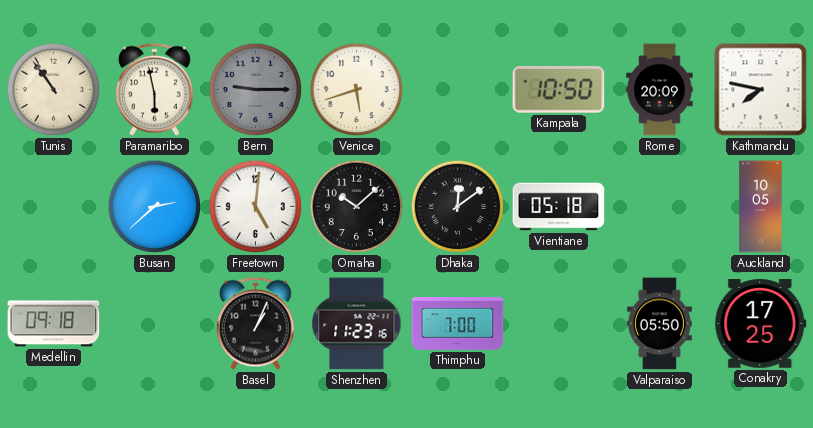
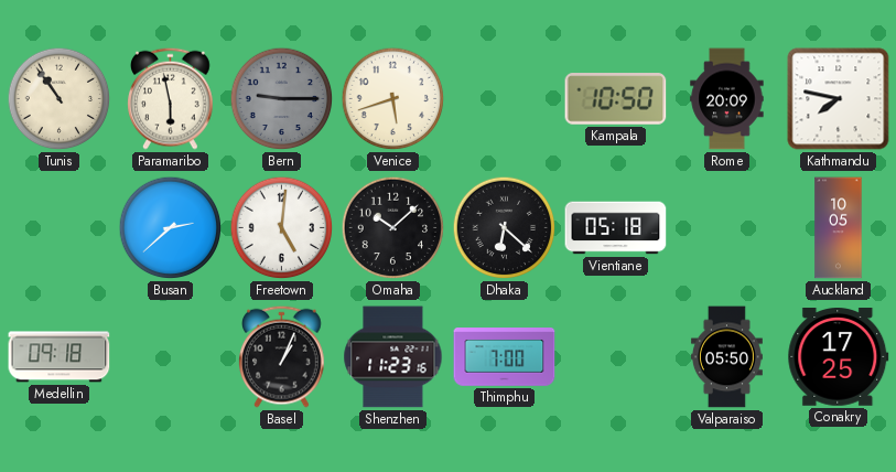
Dhaka: 12:09 -> 6:22
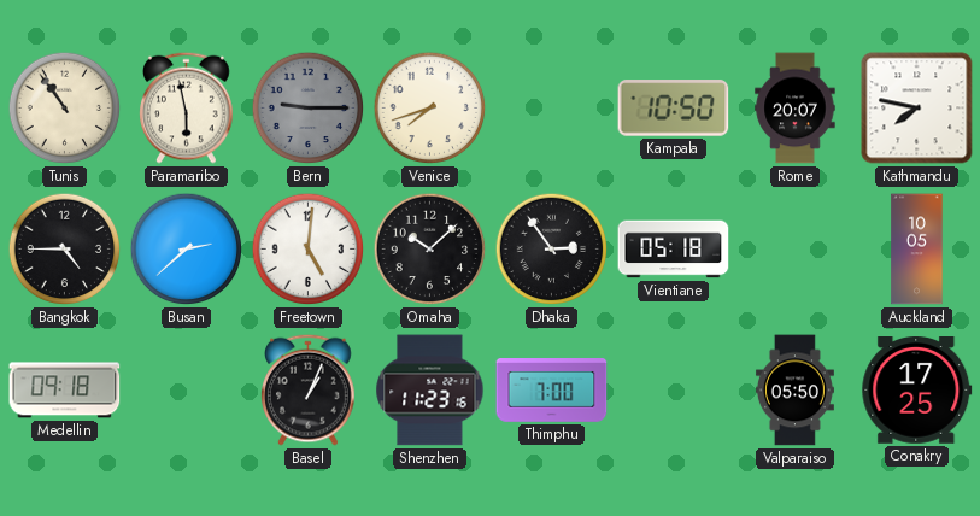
Venice: 5:42 -> 7:42
Rome: 20:09 -> 20:07
Bangkok: none -> 4:45
Dhaka: 6:22 -> 2:54
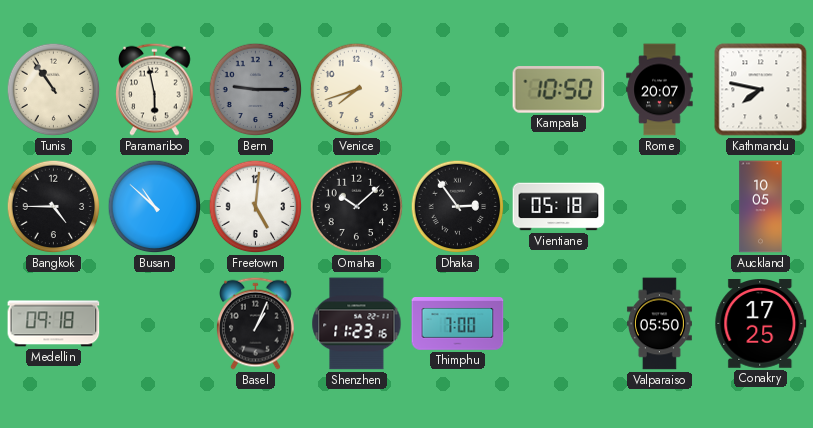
Busan: 2:38 -> 10:52
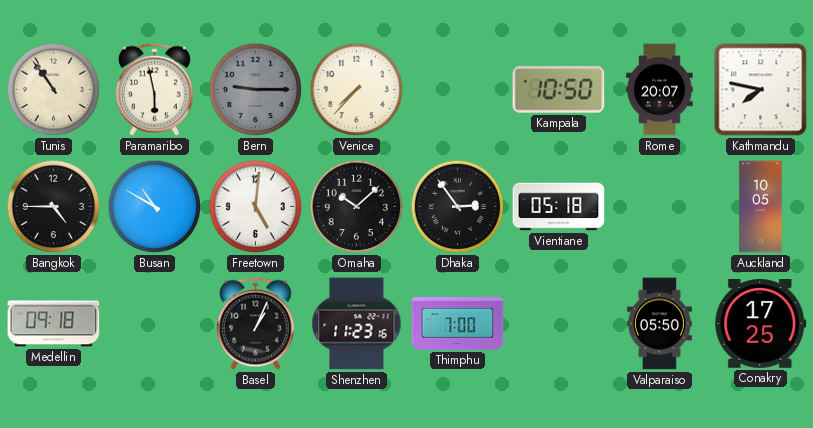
Venice: 7:42 -> 7:37
Busan: 10:52 -> 10:50
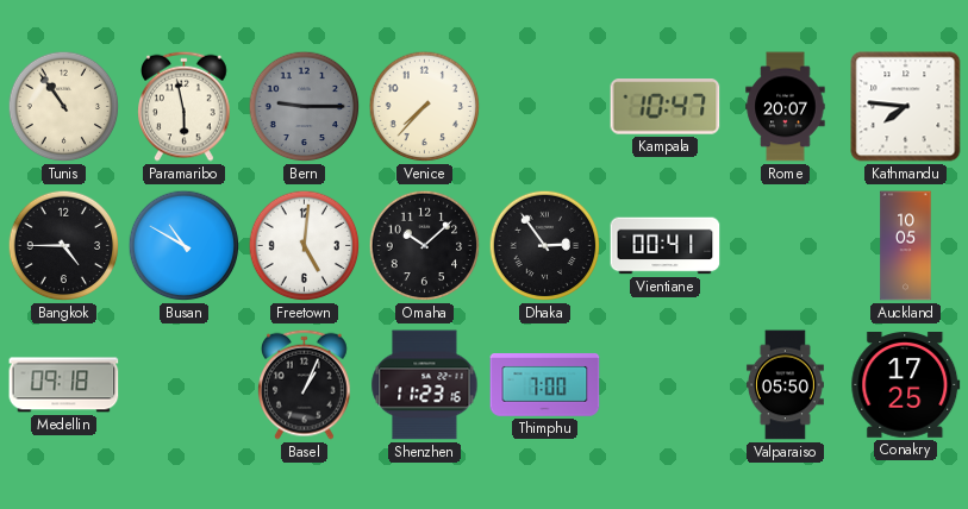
Kampala: 10:50 -> 10:47
Kathmandu: 7:47 -> 7:46
Vientiane: 05:18 -> 00:41
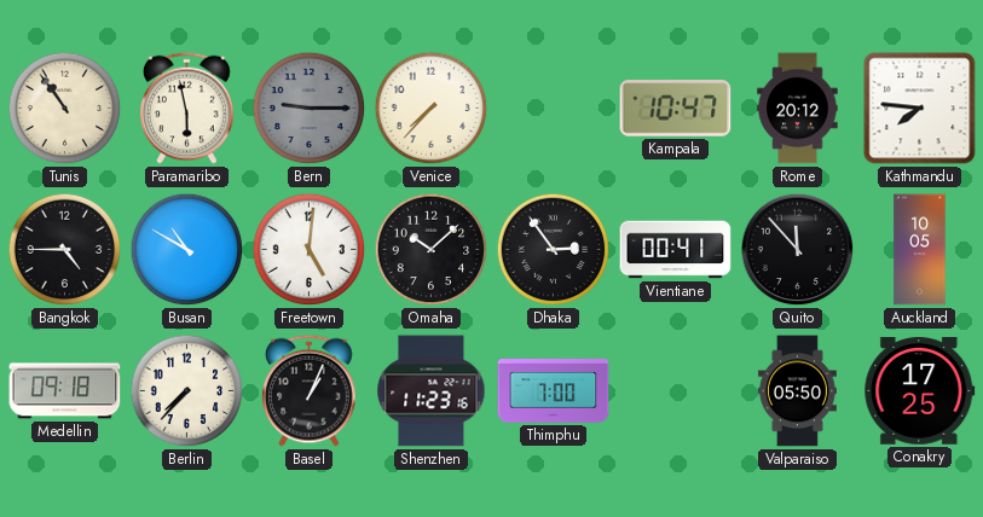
Rome: 20:07 -> 20:12
Quito: none -> 11:53
Berlin: none -> 7:37
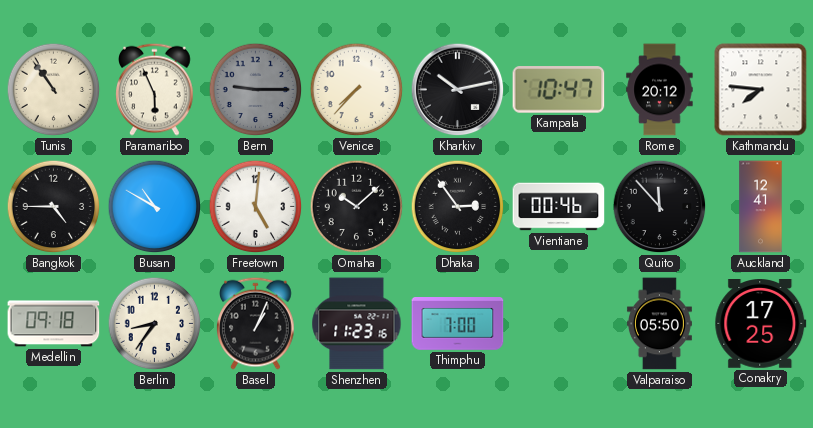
Paramaribo: 5:58 -> 5:56
Kharkiv: none -> 10:13
Vientiane: 00:41 -> 00:46
Auckland: 10:05 -> 12:41
Berlin: 7:37 -> 8:36
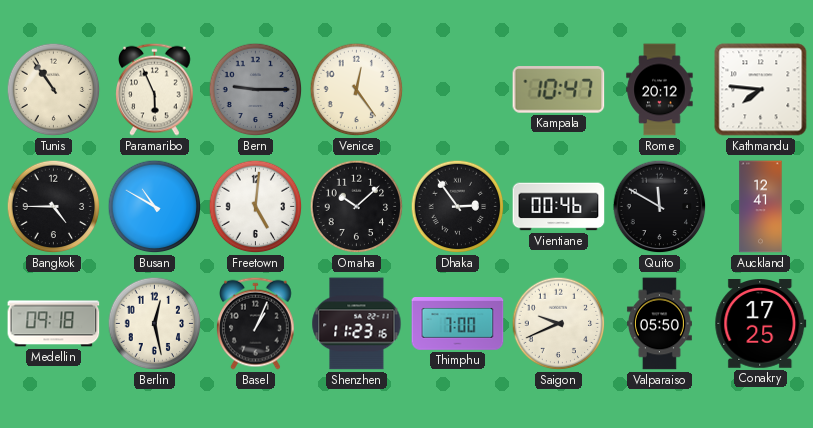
Venice: 7:37 -> 12:24
Kharkiv: 10:13 -> none
Quito: 11:53 -> 11:50
Berlin: 8:36 -> 12:28
Saigon: none -> 9:41
